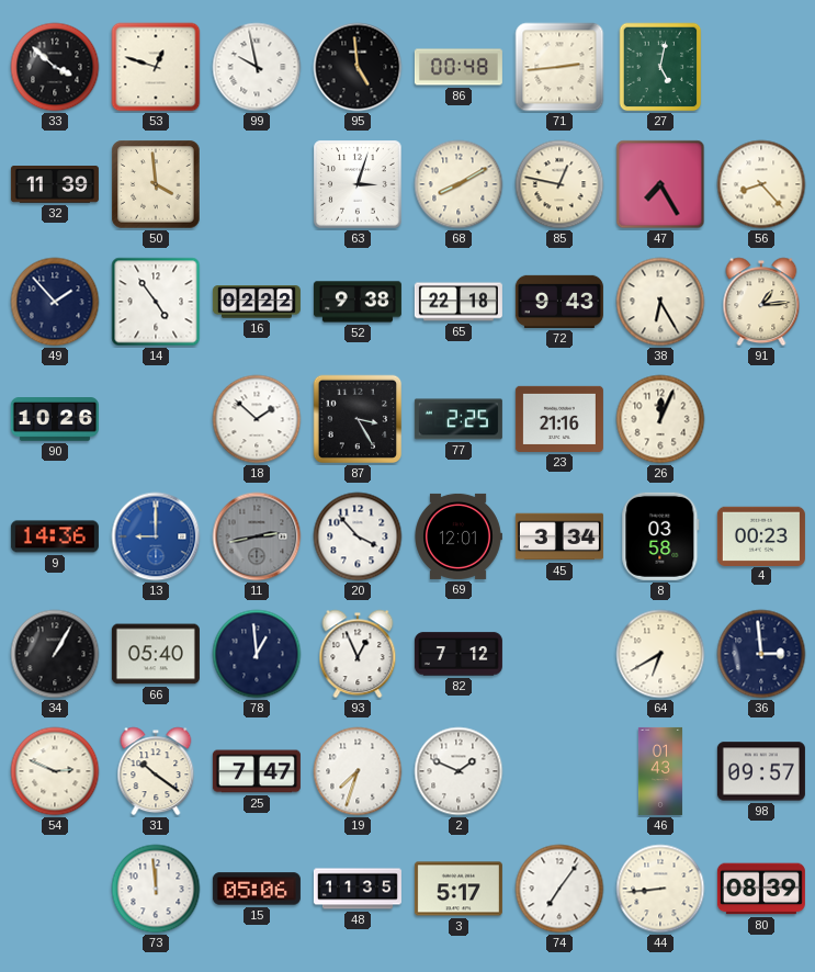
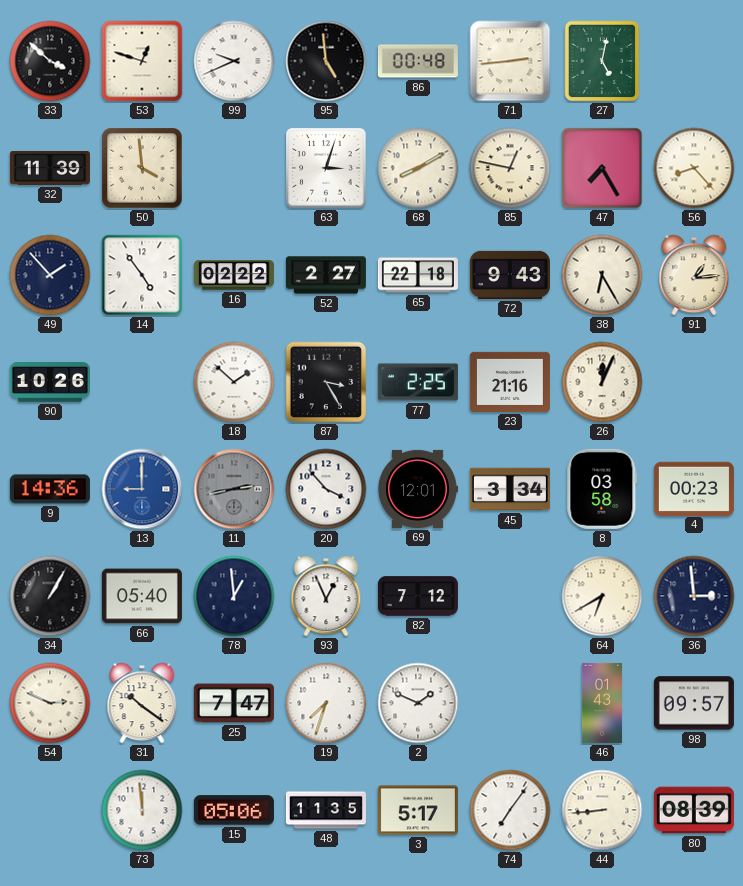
99: 9:58 -> 9:41
52: 9:38 -> 2:27
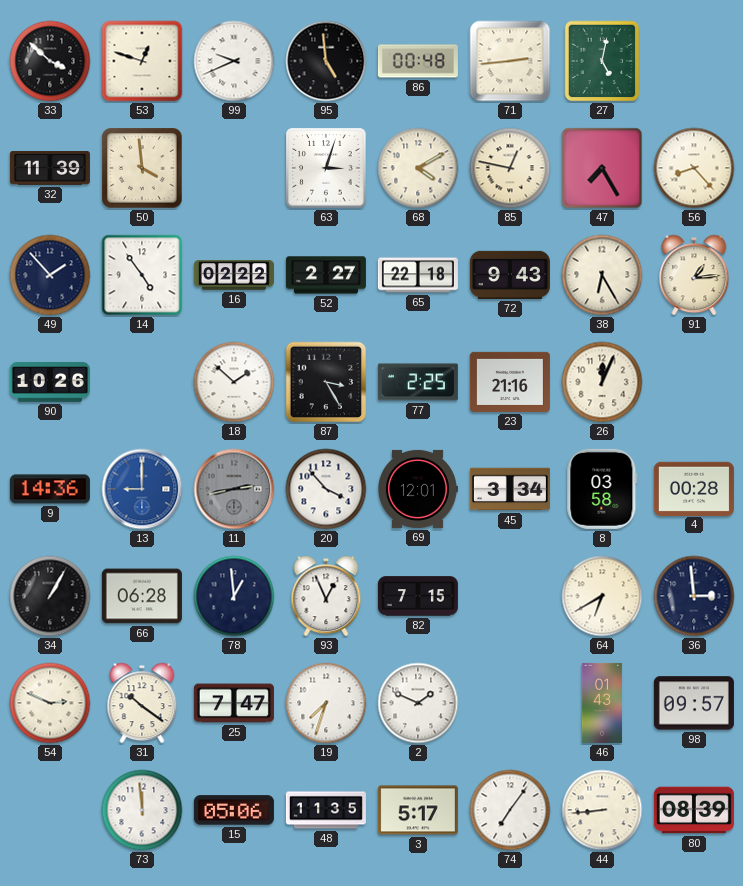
68: 8:10 -> 4:10
4: 00:23 -> 00:28
66: 05:40 -> 06:28
82: 7:12 -> 7:15
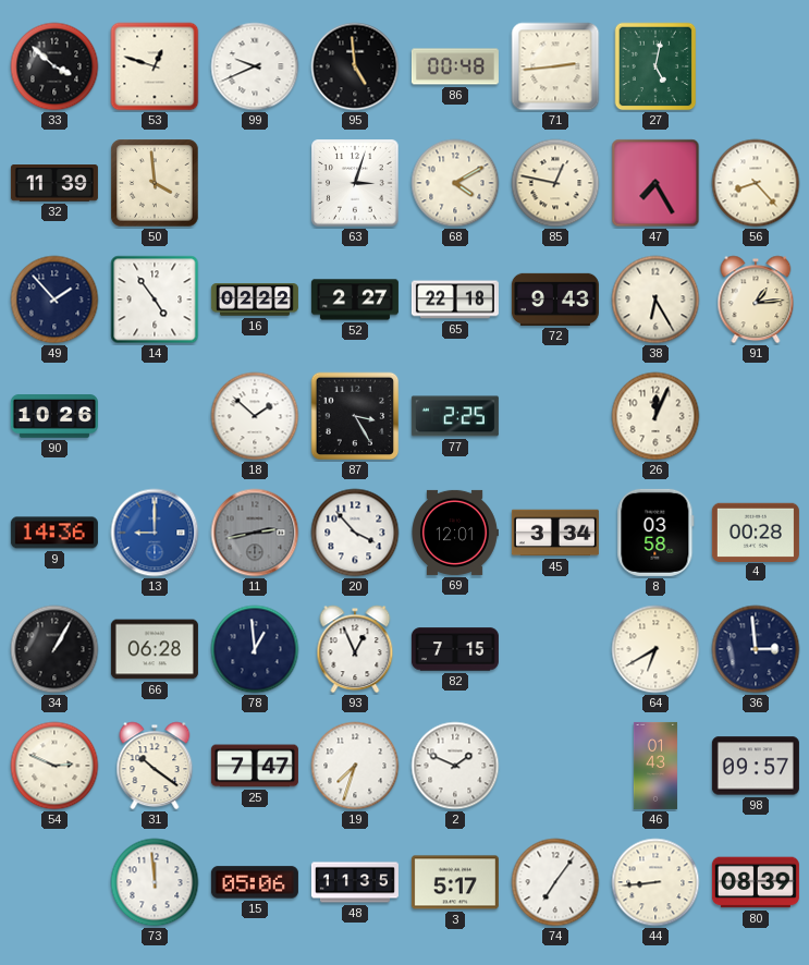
23: 21:16 -> none
